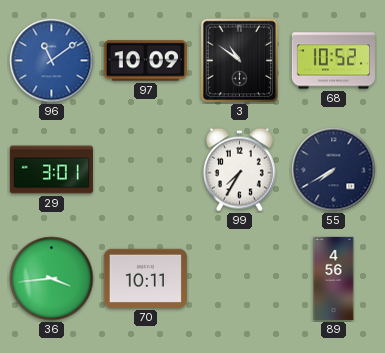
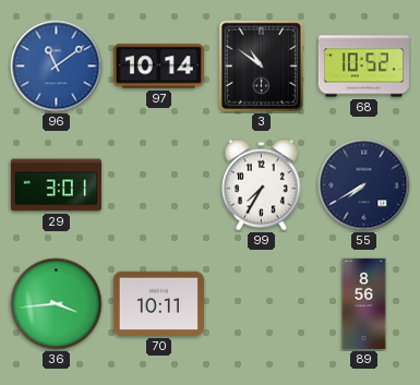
97: 10:09 -> 10:14
89: 4:56 -> 8:56
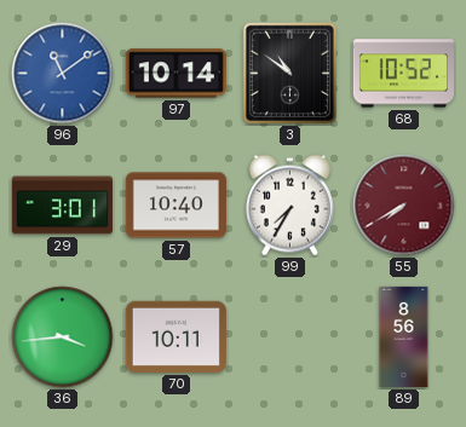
57: none -> 10:40
55 dial: navy -> burgundy
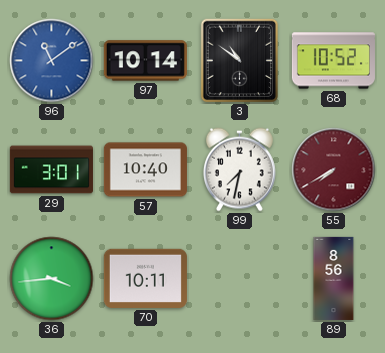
99: 7:35 -> 7:32
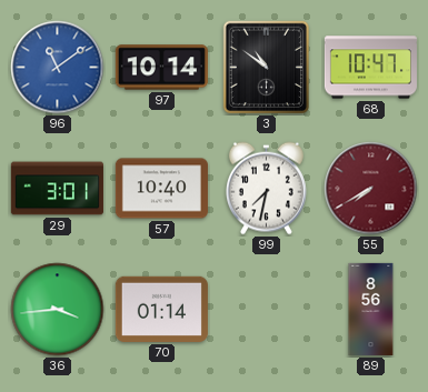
68: 10:52 -> 10:47
70: 10:11 -> 01:14
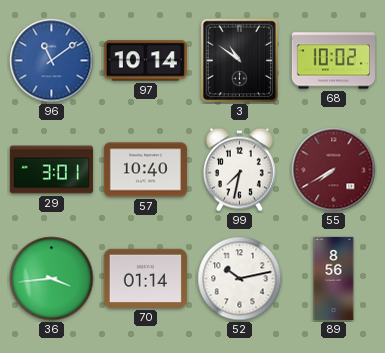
68: 10:47 -> 10:02
52: none -> 10:13
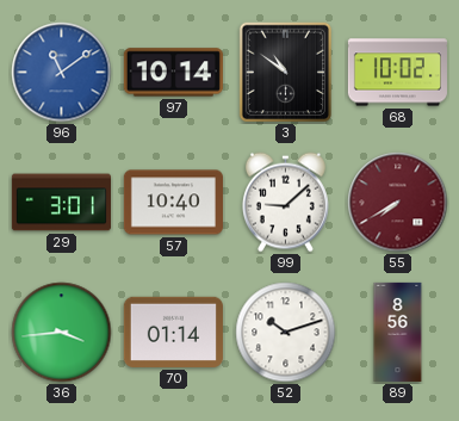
99: 7:32 -> 9:08
52: 10:13 -> 10:12
